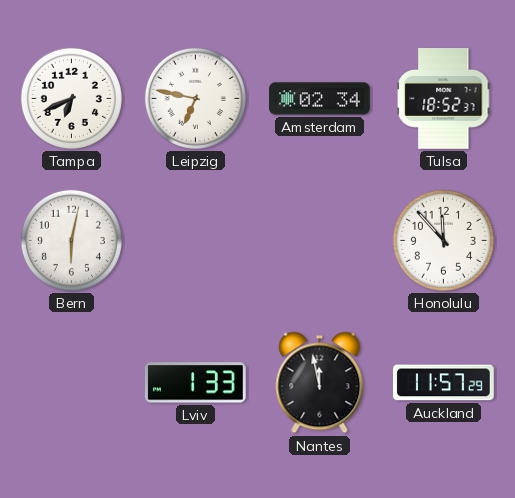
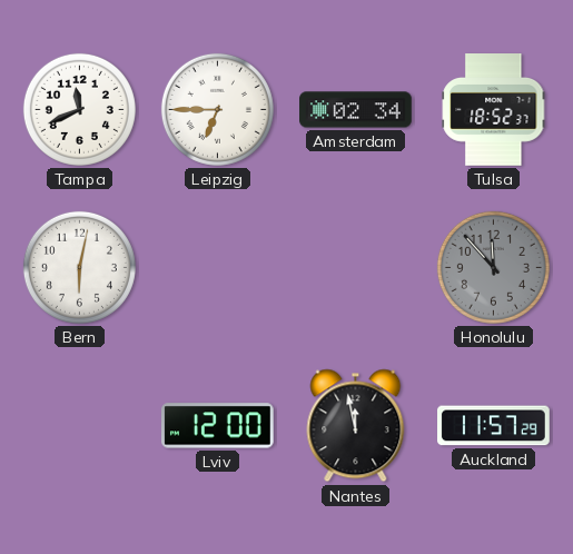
Tampa: 6:41 -> 11:41
Leipzig: 6:47 -> 6:45
Honolulu dial: white -> grey
Lviv: 1:33 -> 12:00
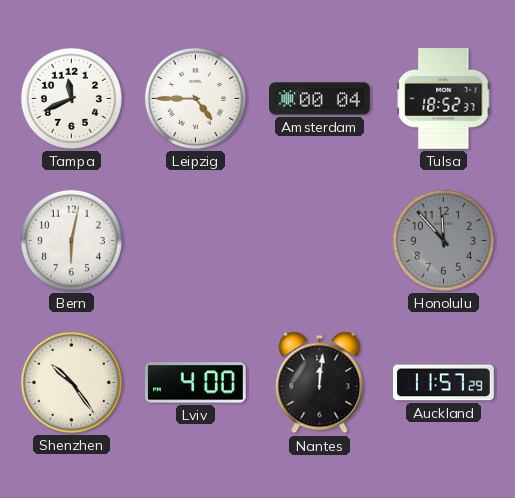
Leipzig: 6:45 -> 4:45
Amsterdam: 02:34 -> 00:04
Shenzhen: none -> 10:24
Lviv: 12:00 -> 4:00
Nantes: 11:58 -> 12:01
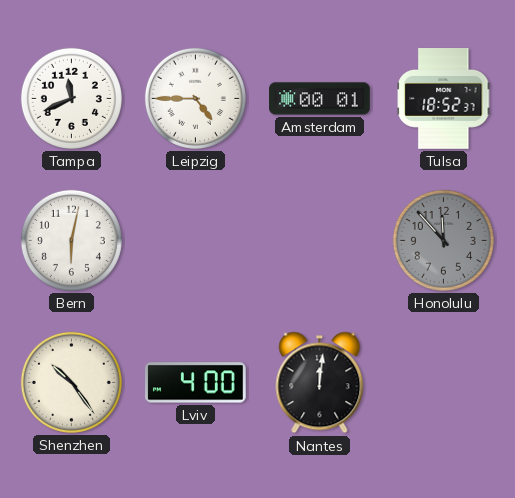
Amsterdam: 00:04 -> 00:01
Auckland: 11:57 -> none
